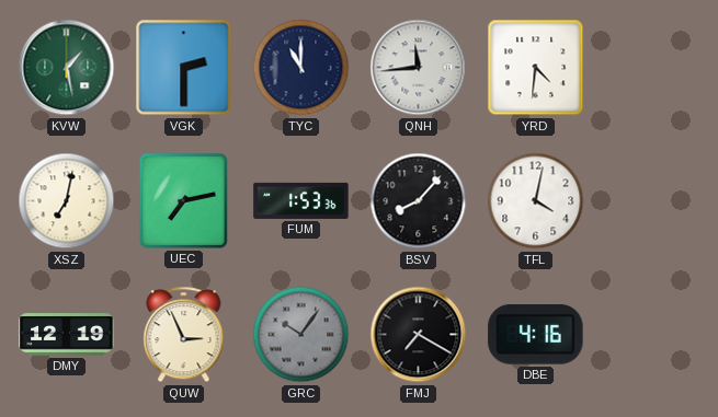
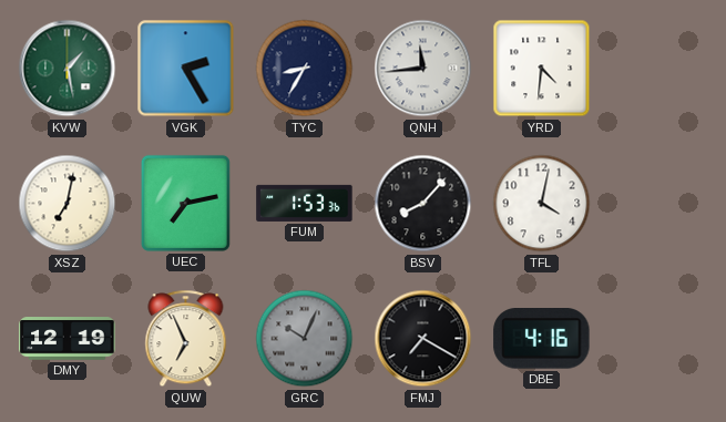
VGK: 2:30 -> 2:25
TYC: 11:00 -> 8:35
QUW: 2:56 -> 6:56
GRC: 10:06 -> 10:04
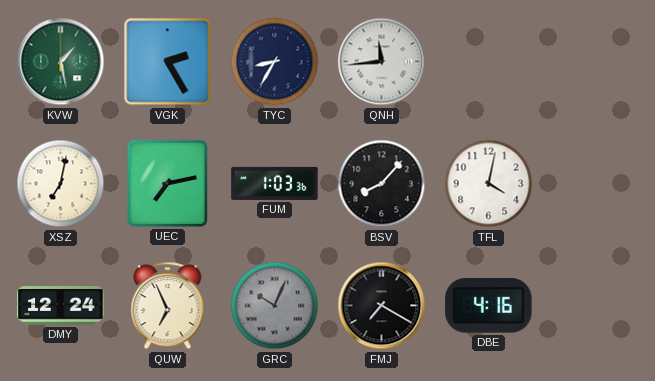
YRD: 4:31 -> none
FUM: 1:53 -> 1:03
DMY: 12:19 -> 12:24
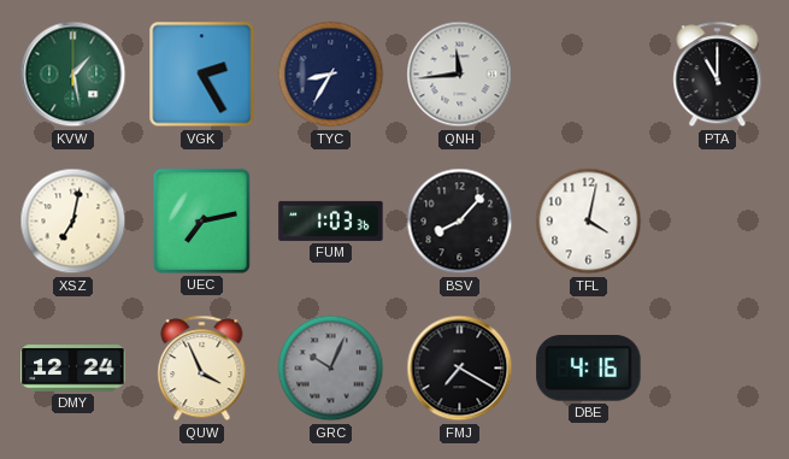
PTA: none -> 11:00
QUW: 6:56 -> 3:56
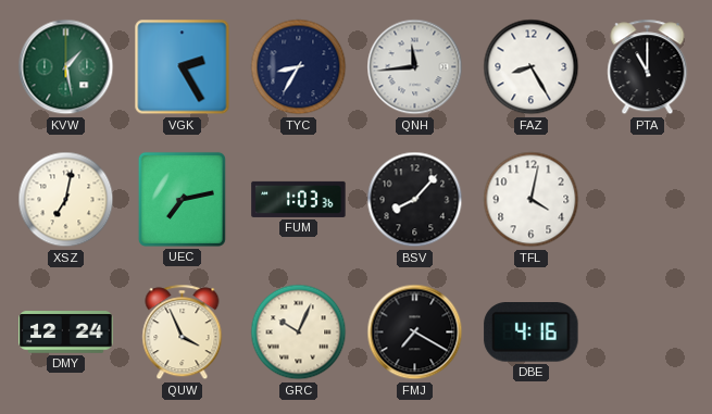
FAZ: none -> 8:25
GRC dial: grey -> cream
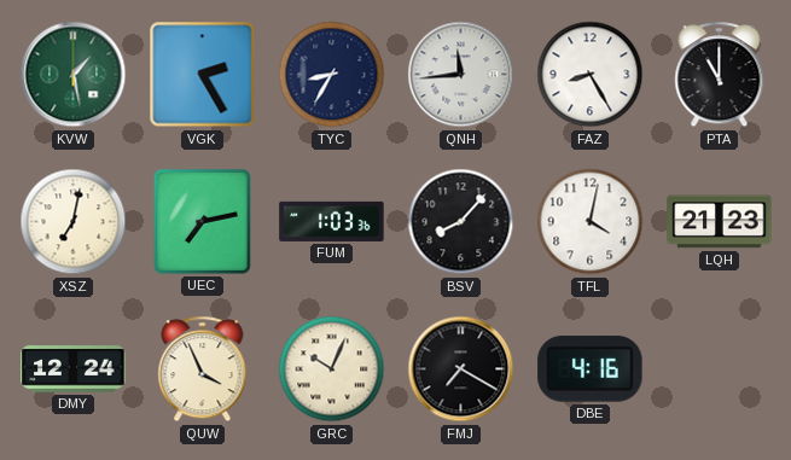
LQH: none -> 21:23
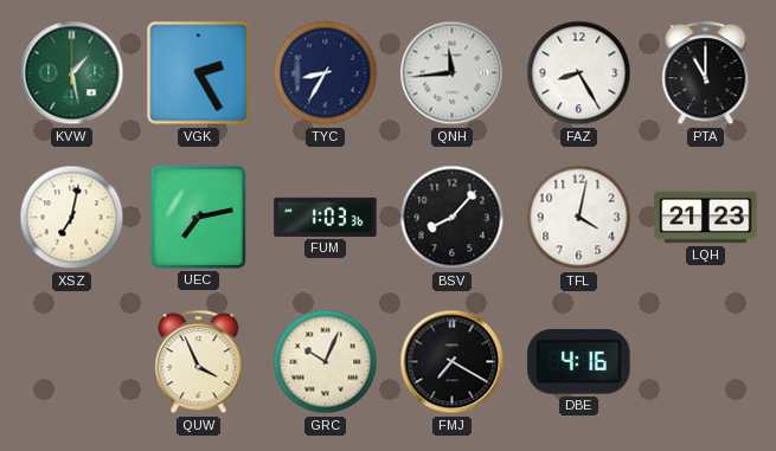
DMY: 12:24 -> none
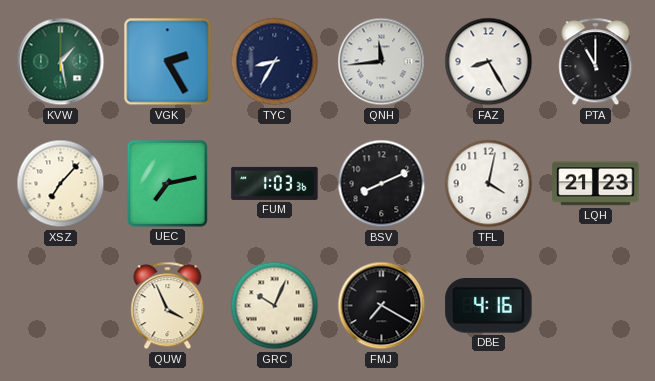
XSZ: 7:02 -> 7:07
BSV: 8:07 -> 8:11
